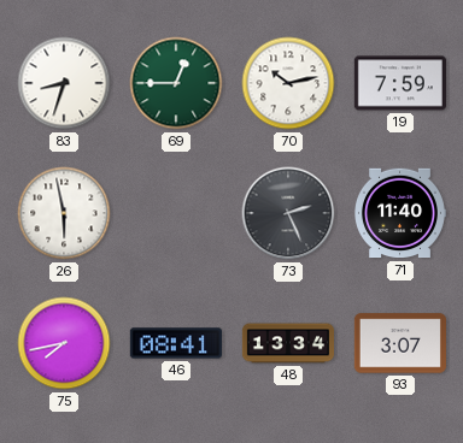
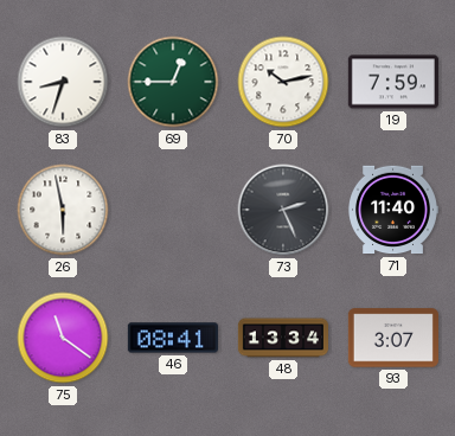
75: 7:43 -> 11:21
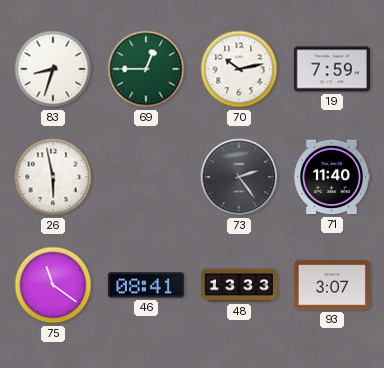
73: 2:26 -> 2:24
48: 13:34 -> 13:33
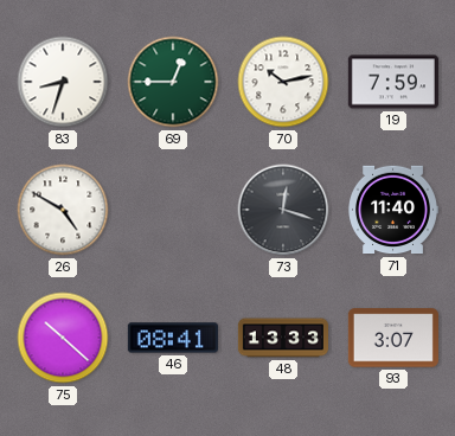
26: 5:58 -> 4:50
73: 2:24 -> 12:18
75: 11:21 -> 10:22
